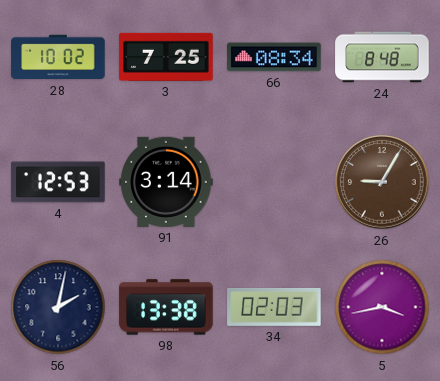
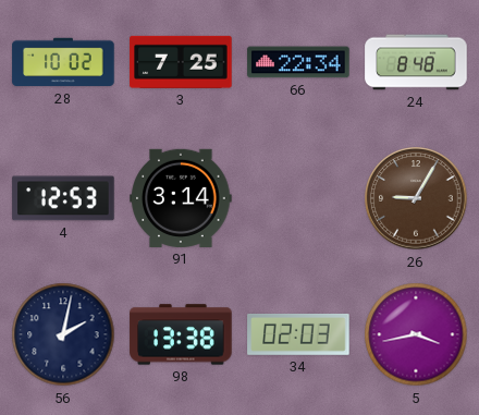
66: 08:34 -> 22:34
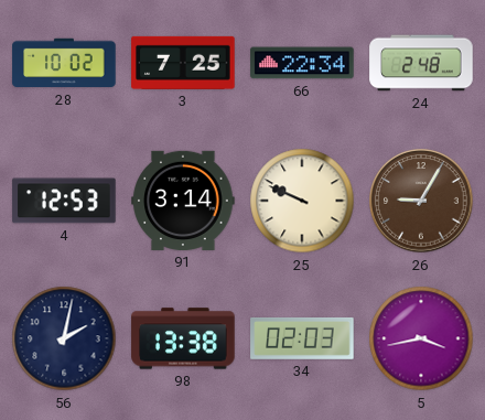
24: 8:48 -> 2:48
25: none -> 9:49
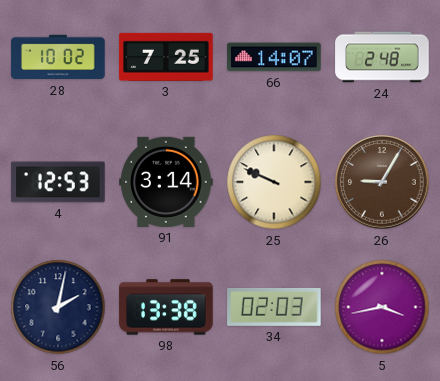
66: 22:34 -> 14:07
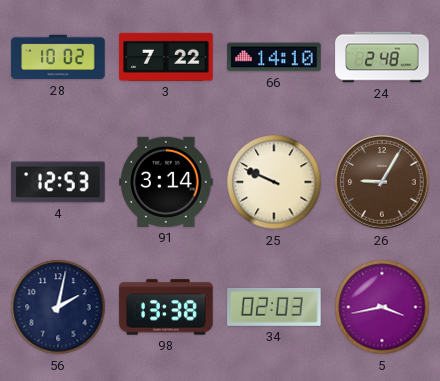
3: 7:25 -> 7:22
66: 14:07 -> 14:10
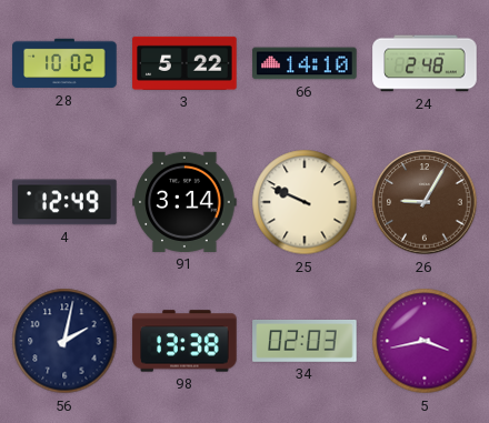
3: 7:22 -> 5:22
4: 12:53 -> 12:49
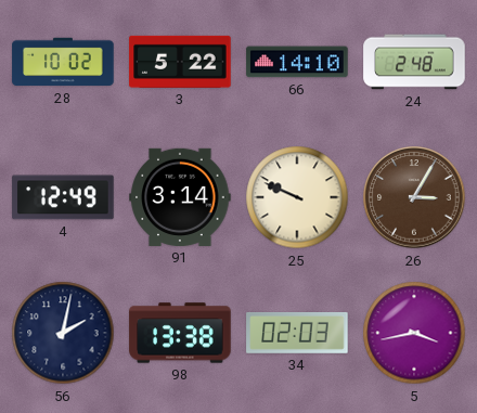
26: 9:05 -> 3:05
